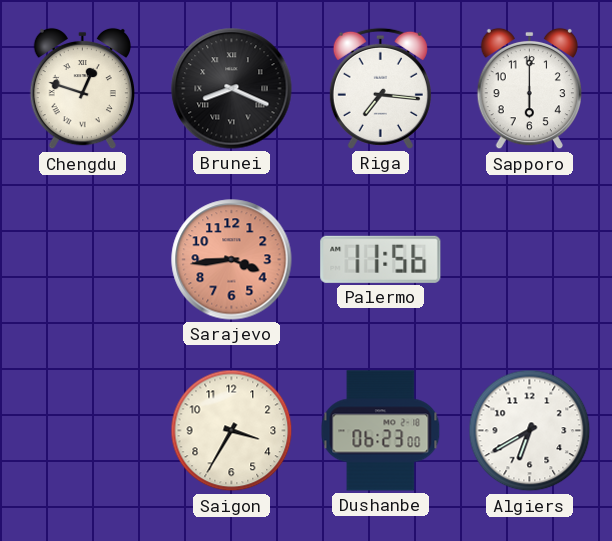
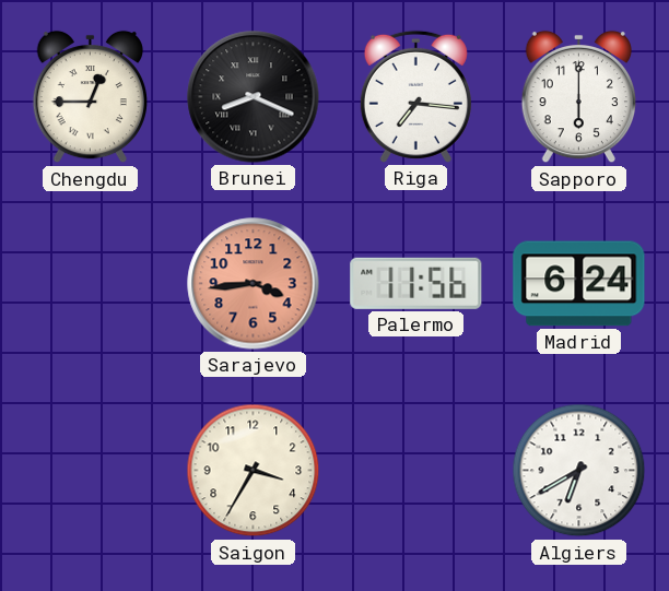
Chengdu: 12:48 -> 12:45
Madrid: none -> 6:24
Dushanbe: 06:23 -> none
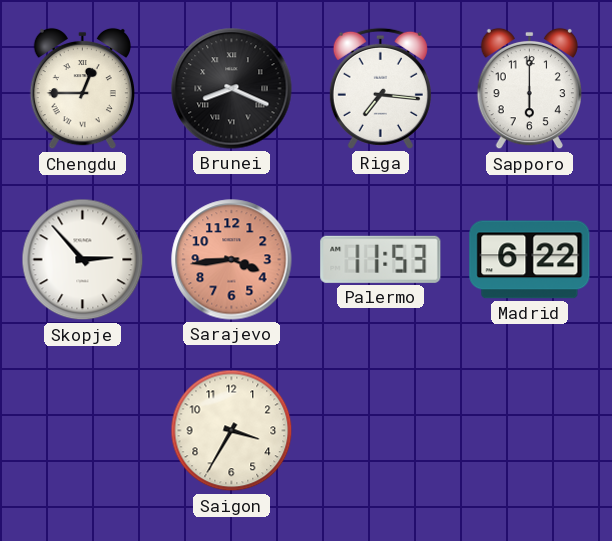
Skopje: none -> 2:53
Palermo: 11:56 -> 11:53
Madrid: 6:24 -> 6:22
Algiers: 6:40 -> none
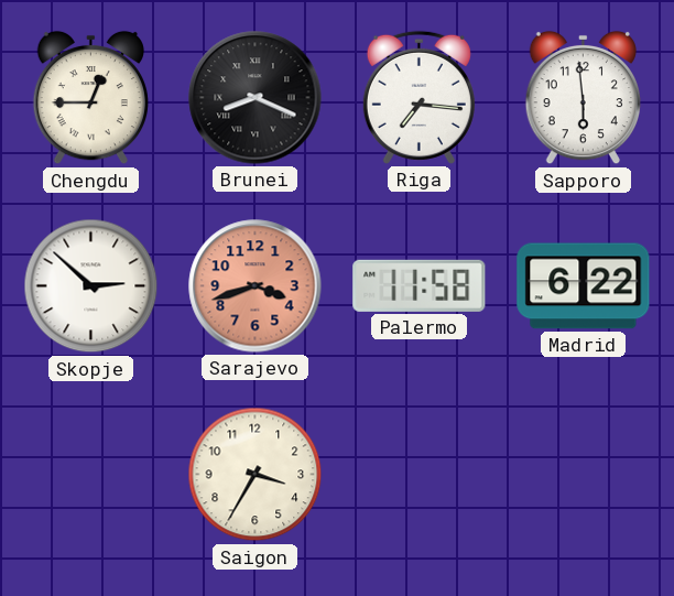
Sapporo: 6:00 -> 5:59
Skopje: 2:53 -> 2:52
Sarajevo: 3:44 -> 3:42
Palermo: 11:53 -> 11:58
